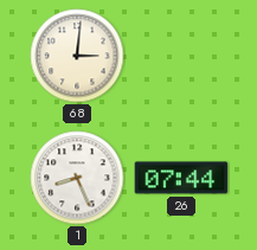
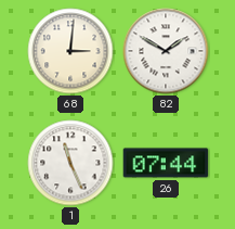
82: none -> 1:50
1: 8:26 -> 11:26
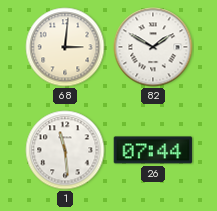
1: 11:26 -> 11:29
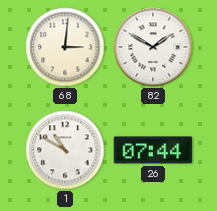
1: 11:29 -> 10:50
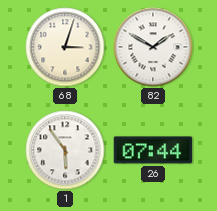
68: 3:01 -> 3:03
1: 10:50 -> 5:54
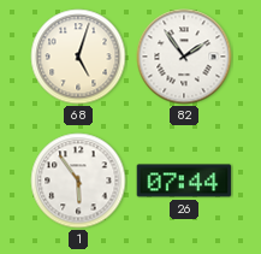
68: 3:03 -> 5:03
82: 1:50 -> 1:54
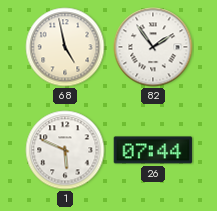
68: 5:03 -> 4:58
1: 5:54 -> 5:49
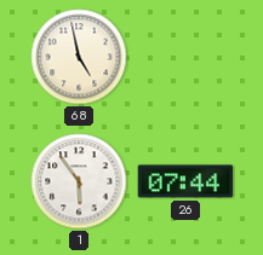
82: 1:54 -> none
1: 5:49 -> 5:54
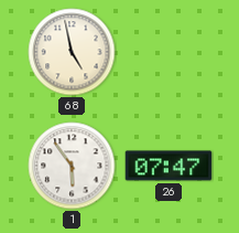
26: 07:44 -> 07:47
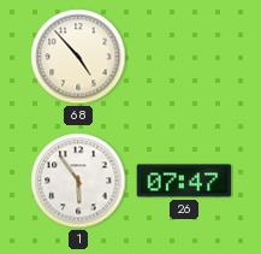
68: 4:58 -> 4:53
